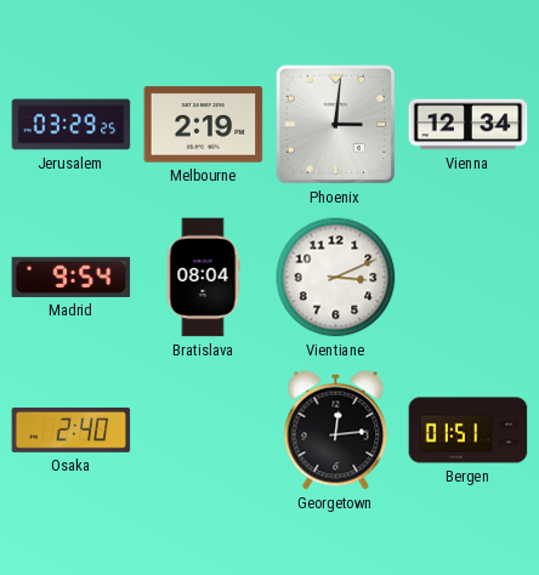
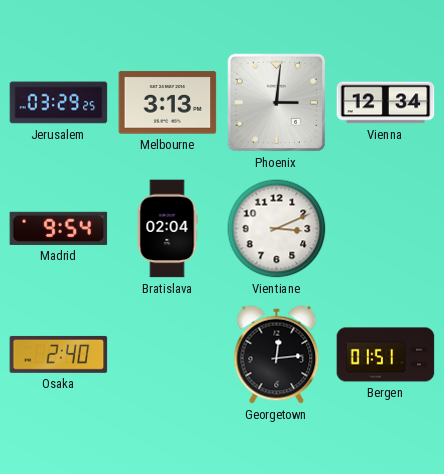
Melbourne: 2:19 -> 3:13
Bratislava: 08:04 -> 02:04
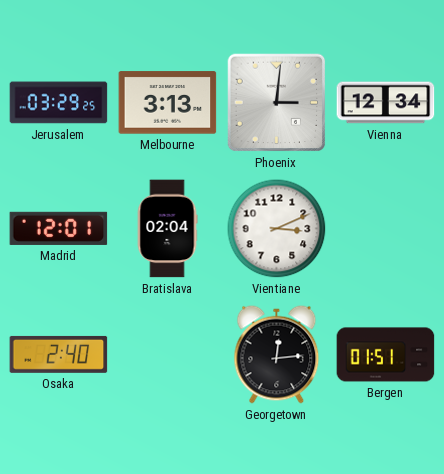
Madrid: 9:54 -> 12:01
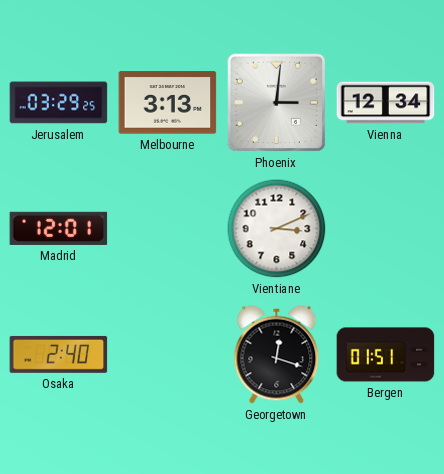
Bratislava: 02:04 -> none
Georgetown: 12:14 -> 12:18
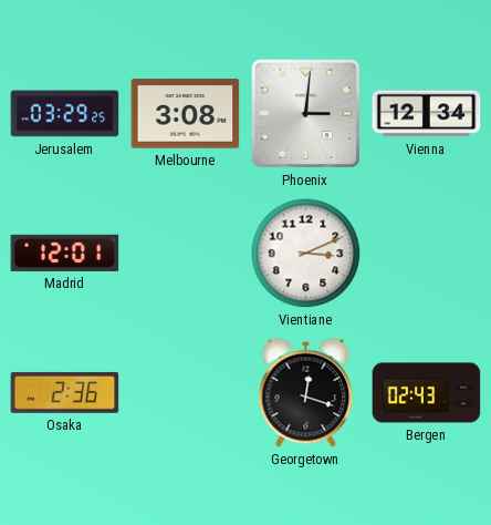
Melbourne: 3:13 -> 3:08
Osaka: 2:40 -> 2:36
Bergen: 01:51 -> 02:43
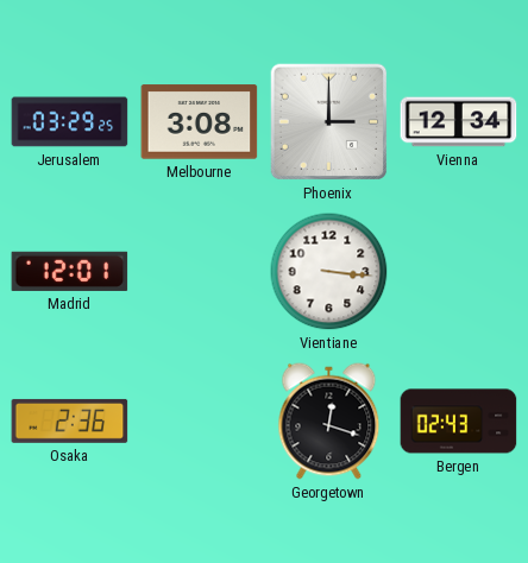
Phoenix: 3:01 -> 3:00
Vientiane: 3:11 -> 3:16
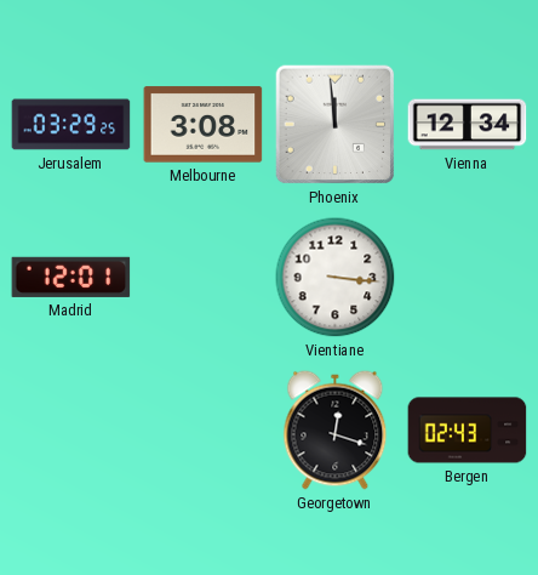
Phoenix: 3:00 -> 11:59
Osaka: 2:36 -> none
